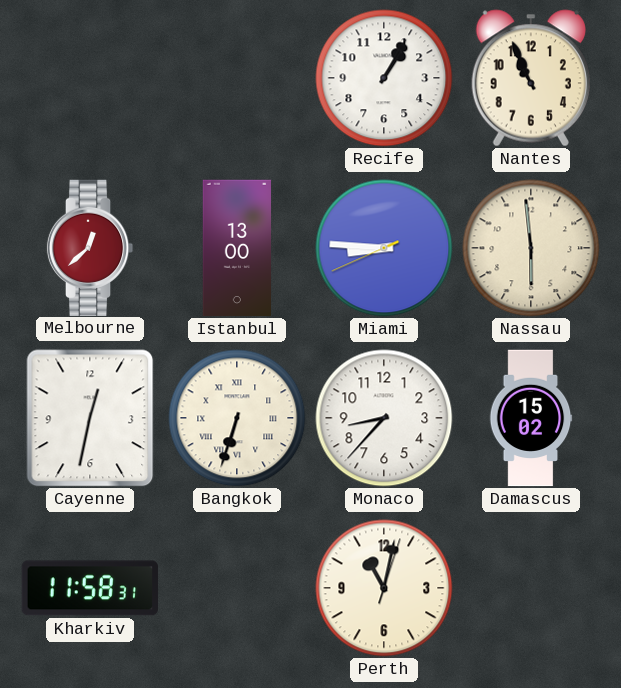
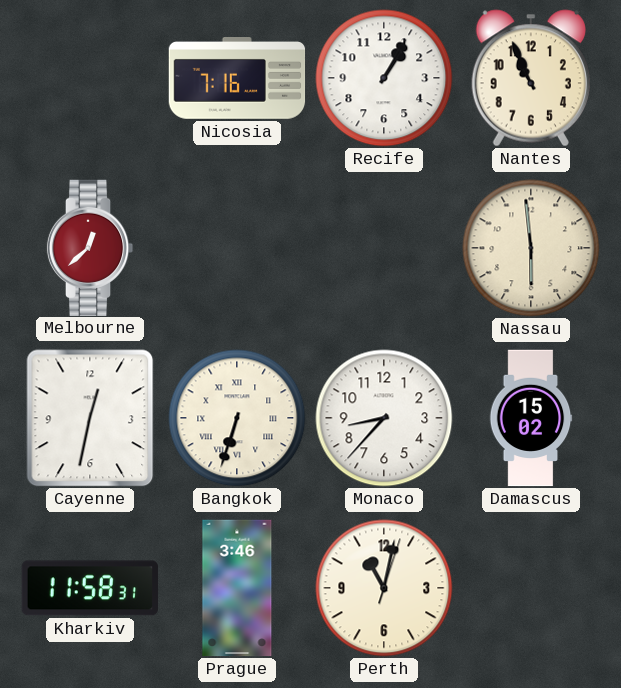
Nicosia: none -> 7:16
Istanbul: 13:00 -> none
Miami: 8:45 -> none
Prague: none -> 3:46
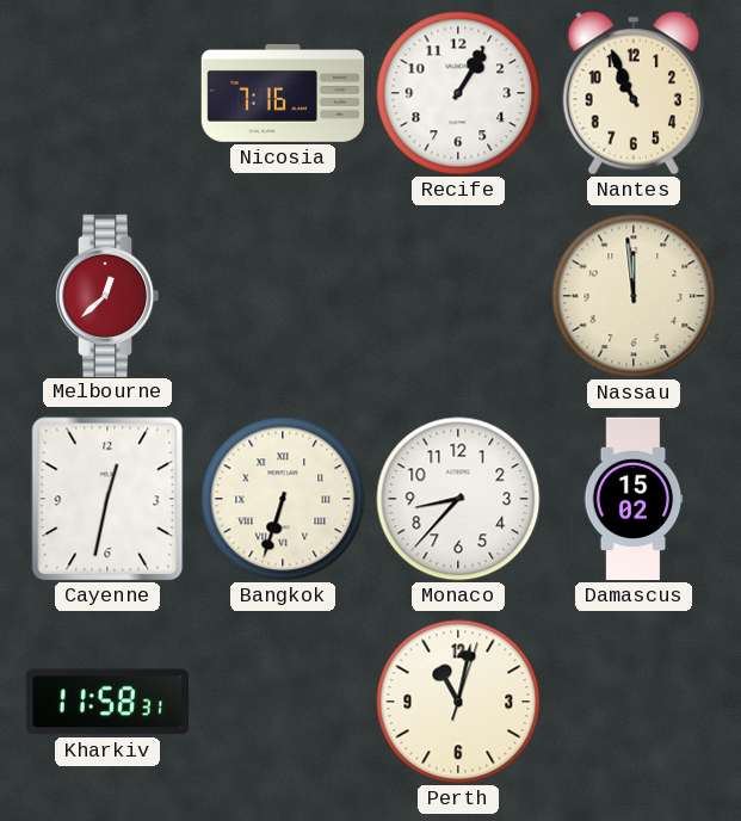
Nassau: 5:59 -> 11:59
Prague: 3:46 -> none
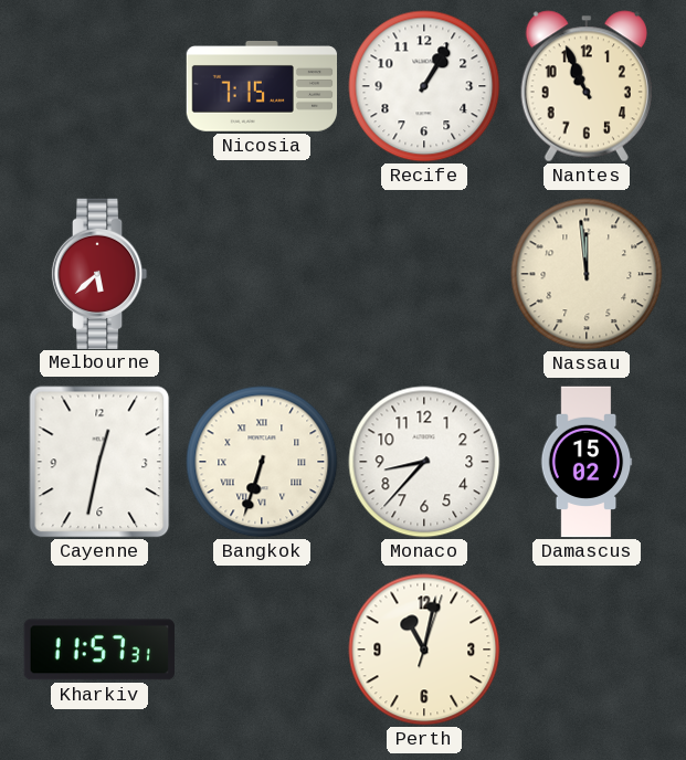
Nicosia: 7:16 -> 7:15
Melbourne: 12:38 -> 5:38
Kharkiv: 11:58 -> 11:57
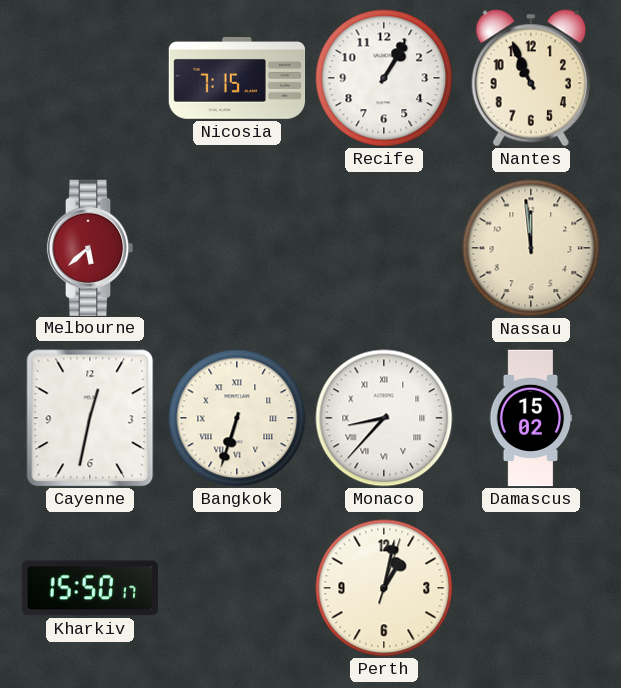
Monaco numerals: Arabic -> Roman
Kharkiv: 11:57 -> 15:50
Perth: 11:02 -> 1:02
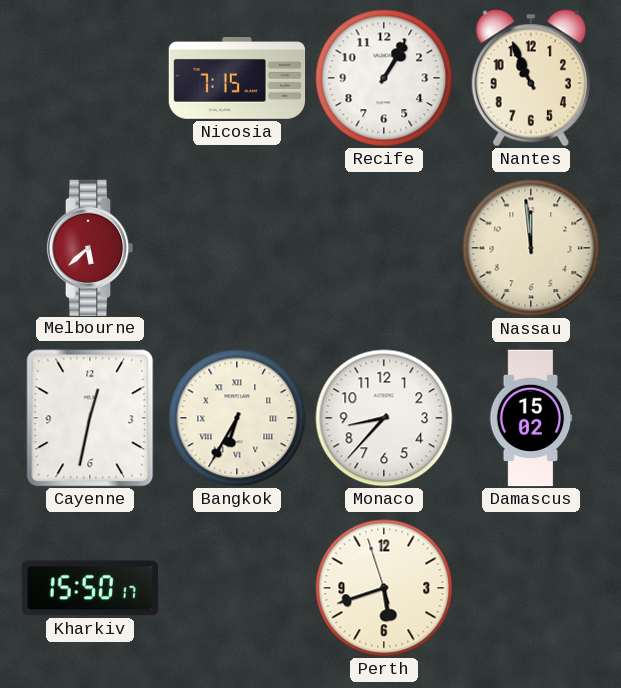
Bangkok: 6:33 -> 6:35
Monaco numerals: Roman -> Arabic
Perth: 1:02 -> 5:41
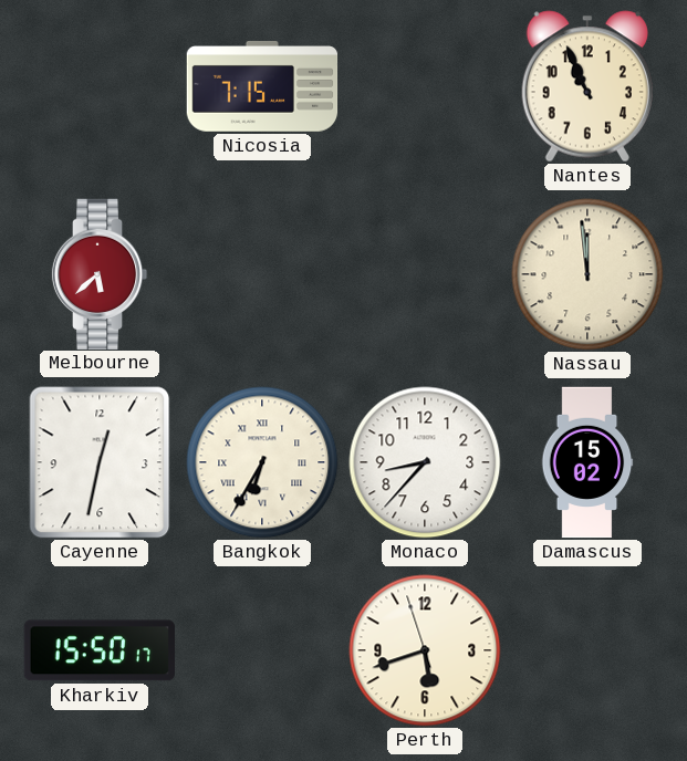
Recife: 1:05 -> none
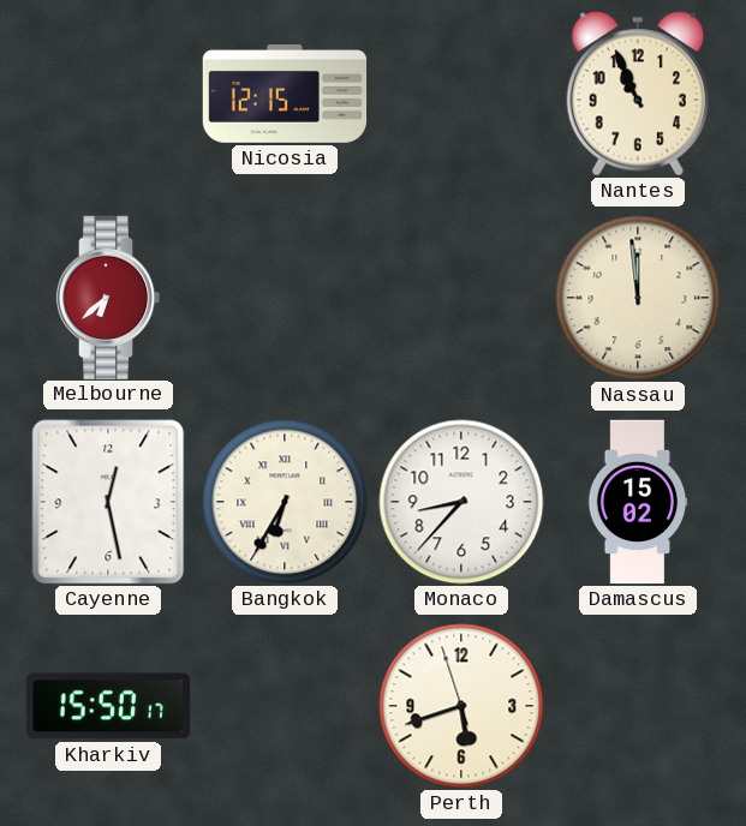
Nicosia: 7:15 -> 12:15
Melbourne: 5:38 -> 6:38
Cayenne: 12:32 -> 12:28
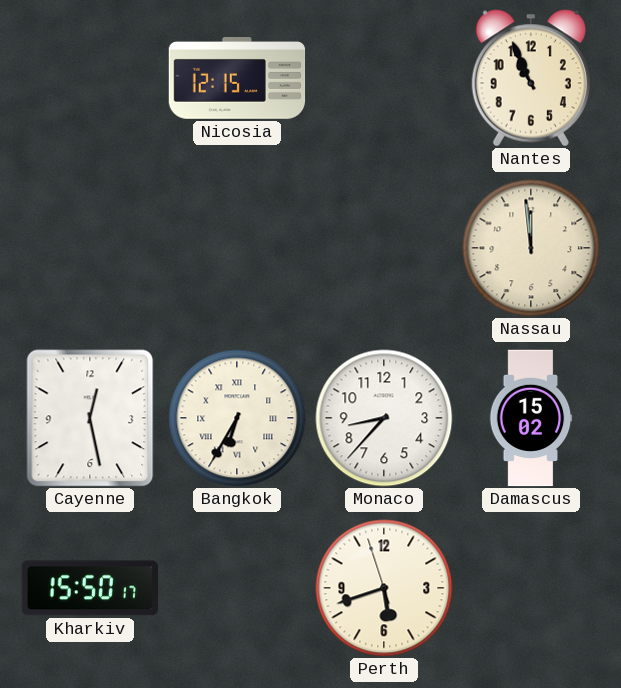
Melbourne: 6:38 -> none
